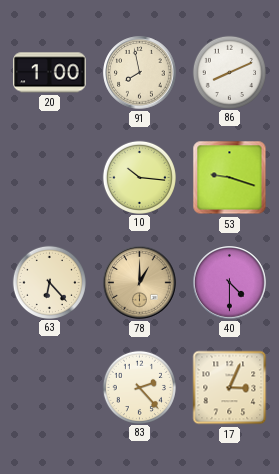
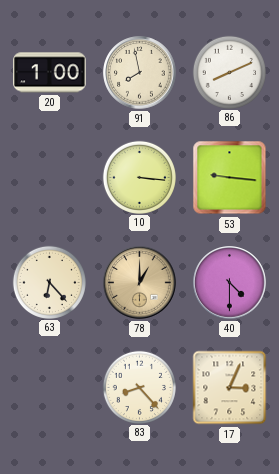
10: 10:16 -> 3:16
53: 9:18 -> 9:16
83: 2:23 -> 8:23
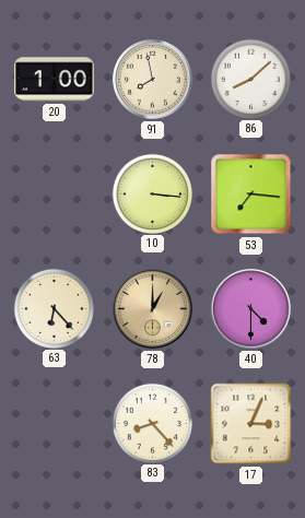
86: 8:11 -> 8:08
53: 9:16 -> 7:16
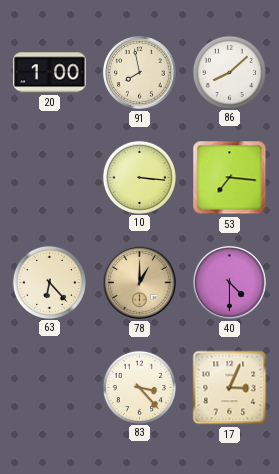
83: 8:23 -> 3:23
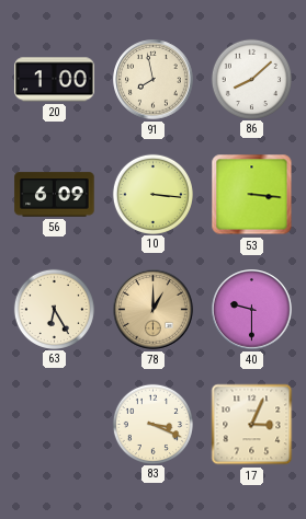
56: none -> 6:09
53: 7:16 -> 3:16
63: 6:23 -> 6:25
40: 4:30 -> 9:30
83: 3:23 -> 3:19
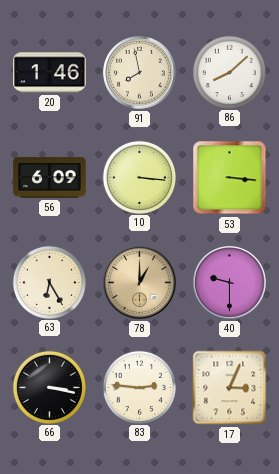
20: 1:00 -> 1:46
66: none -> 3:17
83: 3:19 -> 2:46
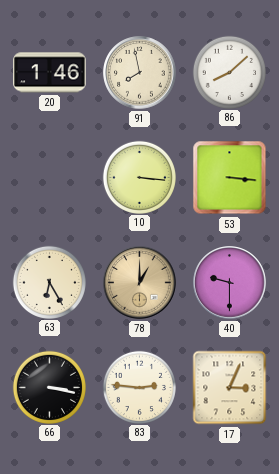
56: 6:09 -> none
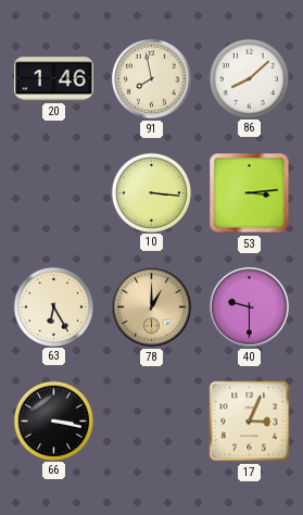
53: 3:16 -> 3:14
83: 2:46 -> none
